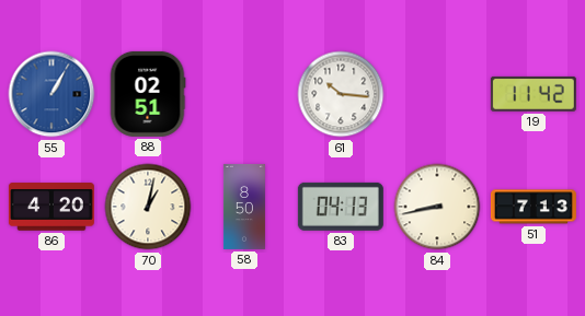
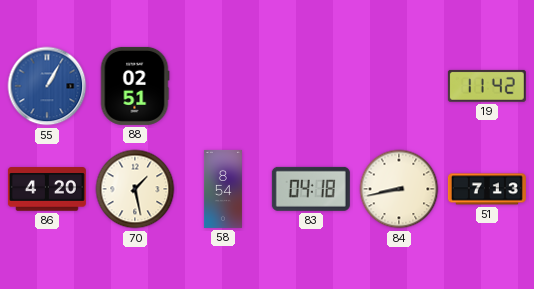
61: 10:16 -> none
70: 1:02 -> 1:28
58: 8:50 -> 8:54
83: 04:13 -> 04:18
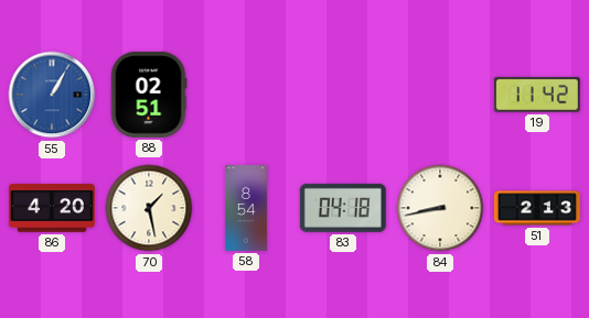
51: 7:13 -> 2:13
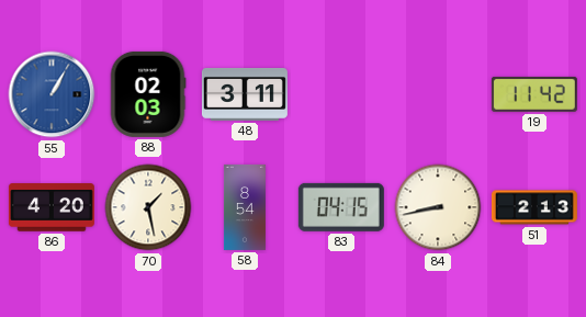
88: 02:51 -> 02:03
48: none -> 3:11
83: 04:18 -> 04:15
